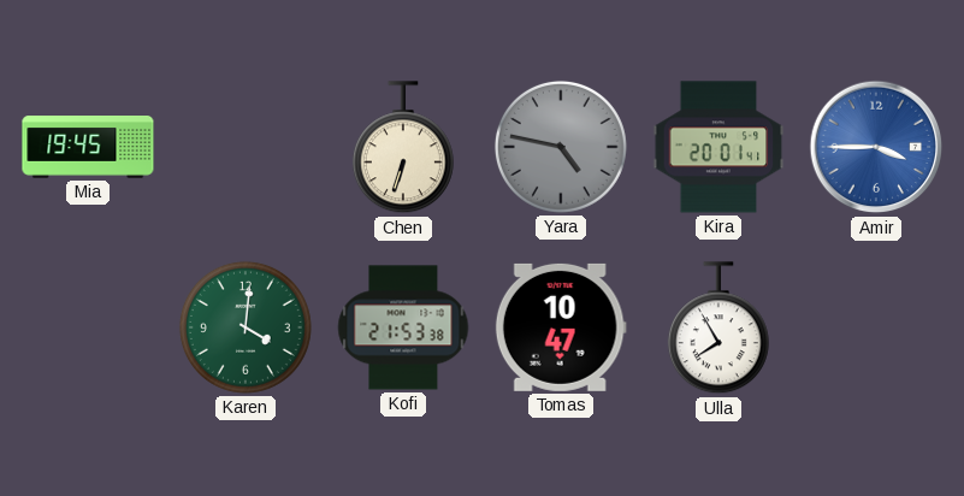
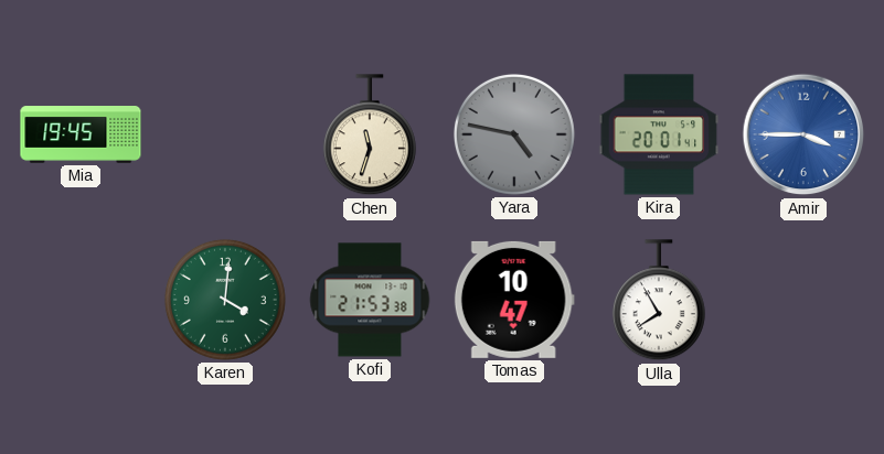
Chen: 6:33 -> 11:33
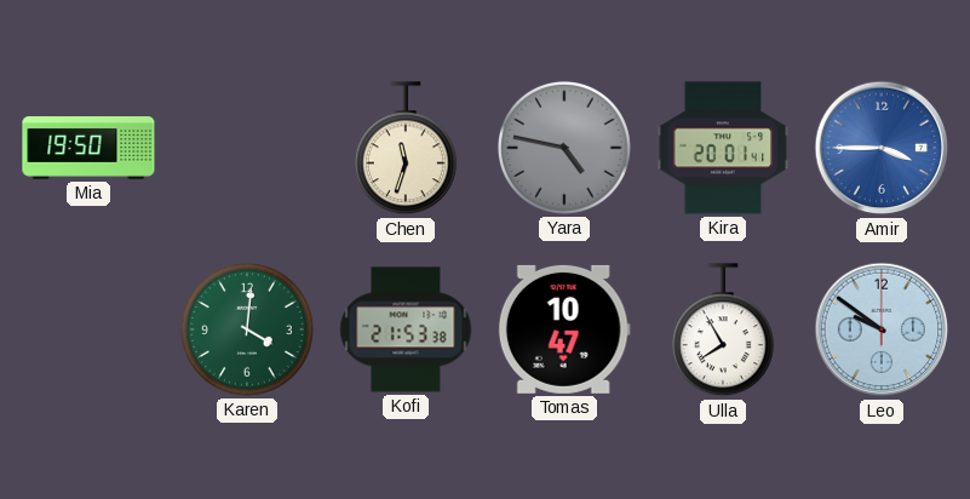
Mia: 19:45 -> 19:50
Leo: none -> 9:51
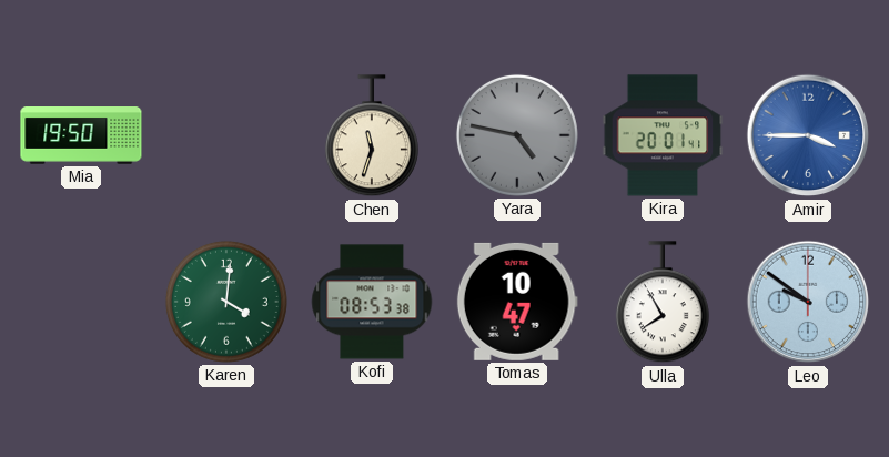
Kofi: 21:53 -> 08:53
